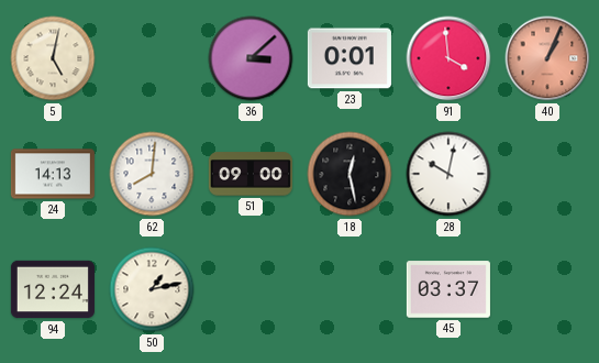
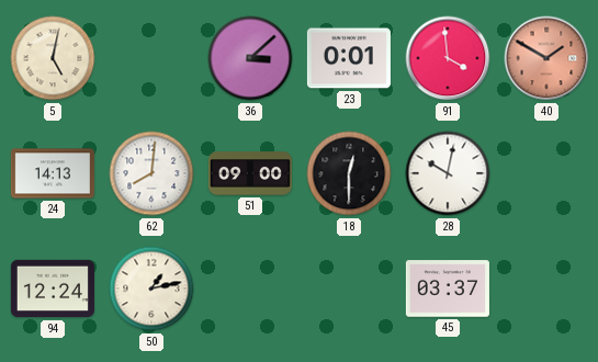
40: 1:04 -> 1:50
18: 12:28 -> 12:30
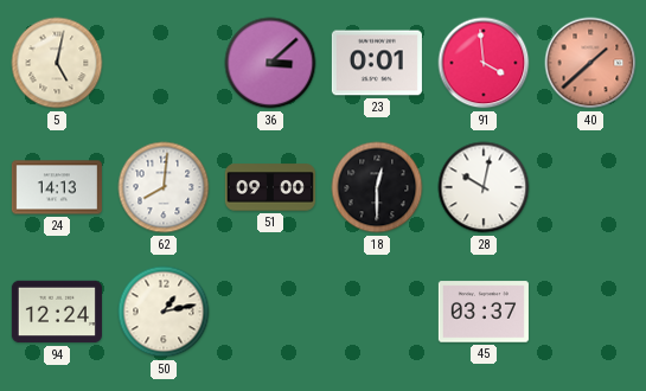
40: 1:50 -> 1:38
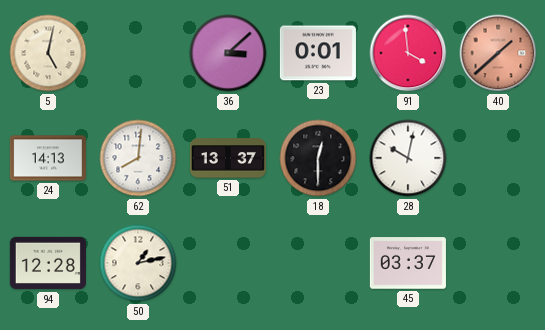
51: 09:00 -> 13:37
94: 12:24 -> 12:28
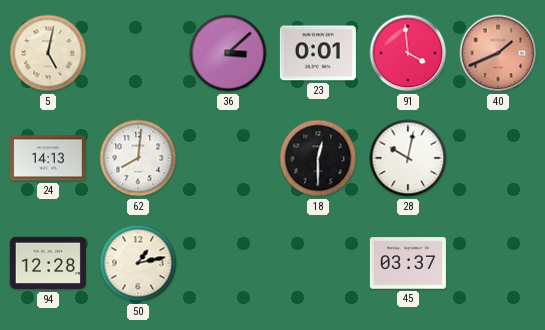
40: 1:38 -> 1:41
51: 13:37 -> none
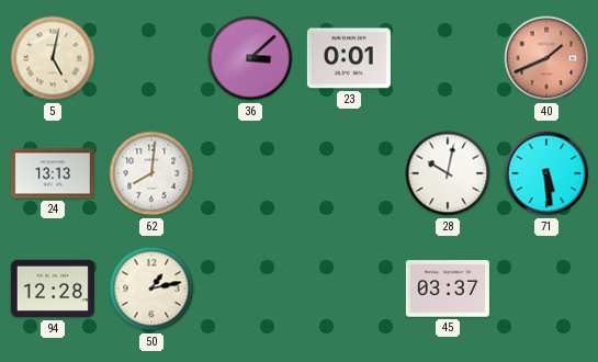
91: 3:59 -> none
24: 14:13 -> 13:13
18: 12:30 -> none
71: none -> 5:29
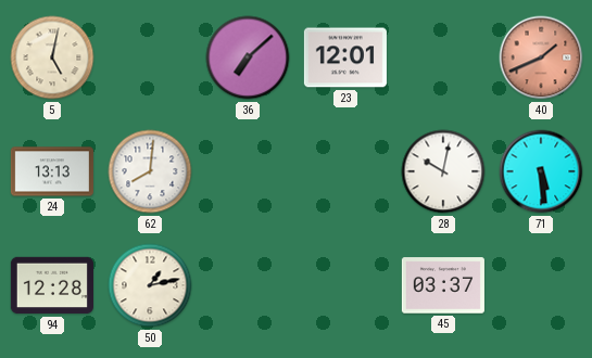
36: 3:08 -> 7:08
23: 0:01 -> 12:01
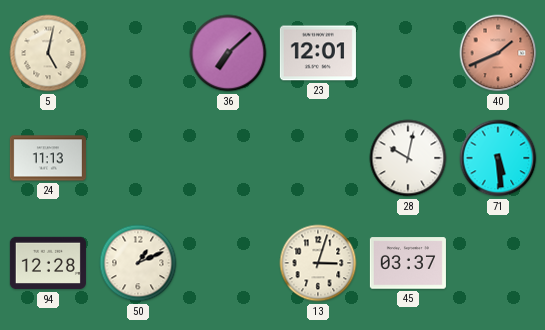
24: 13:13 -> 11:13
62: 8:01 -> none
50: 1:13 -> 1:11
13: none -> 3:03
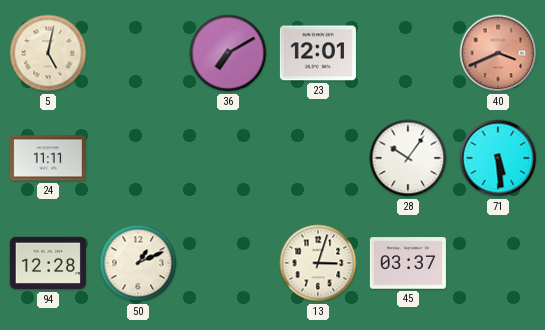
36: 7:08 -> 7:10
40: 1:41 -> 3:41
24: 11:13 -> 11:11
28: 10:02 -> 10:06
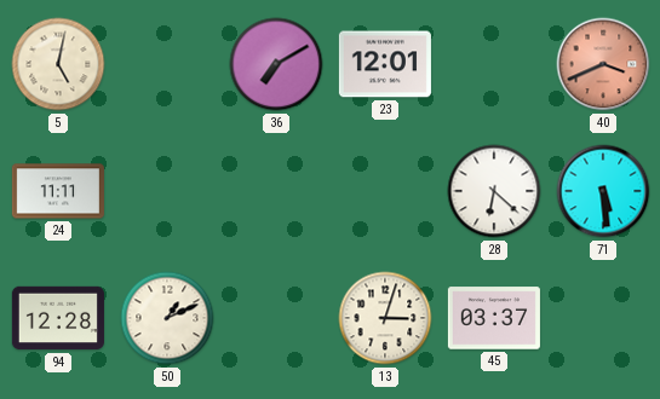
28: 10:06 -> 6:22
